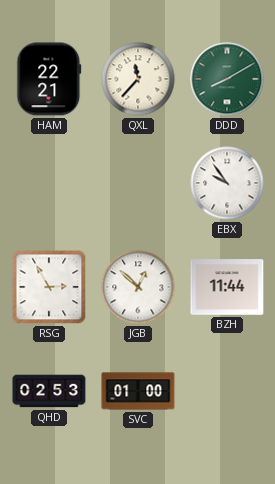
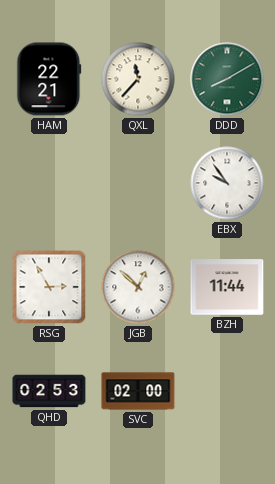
SVC: 01:00 -> 02:00
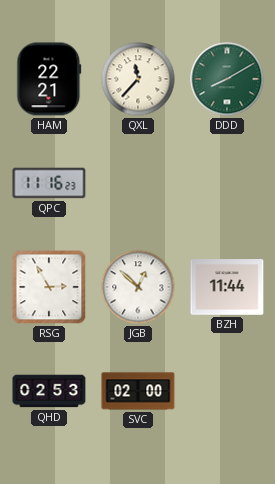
QPC: none -> 11:16
EBX: 9:54 -> none
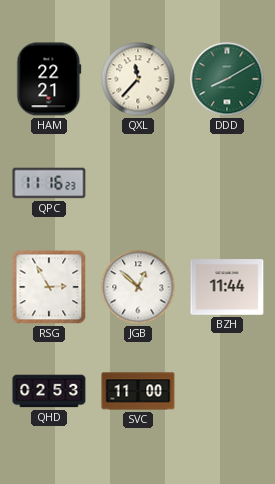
SVC: 02:00 -> 11:00
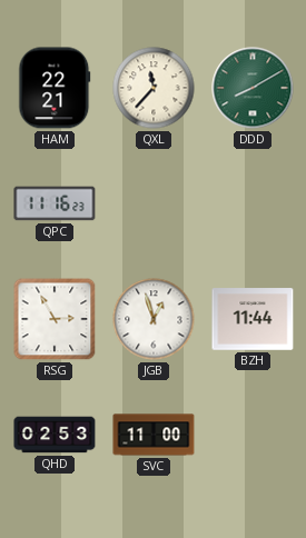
JGB: 12:52 -> 12:57
